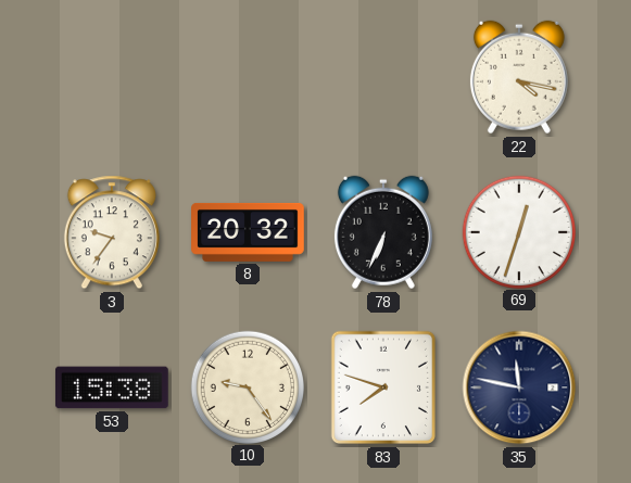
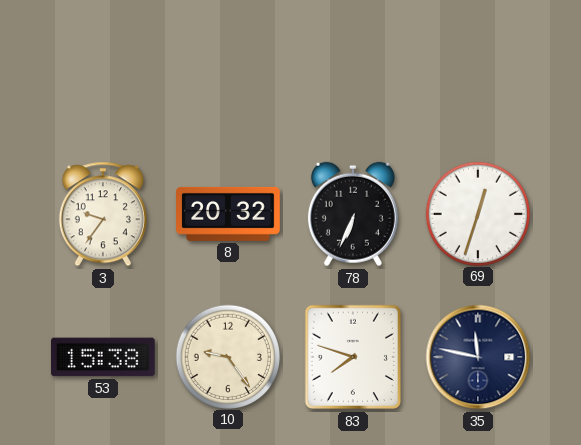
22: 4:17 -> none
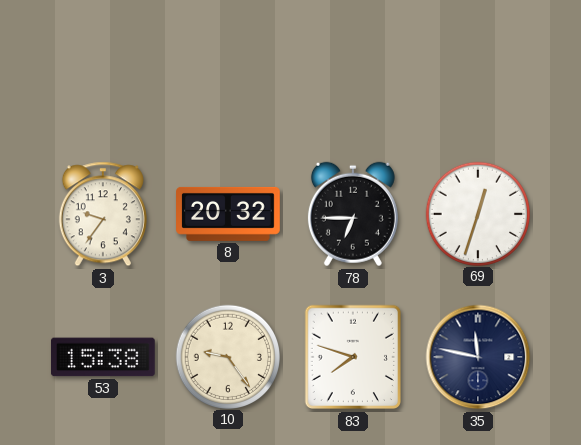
78: 6:34 -> 6:45
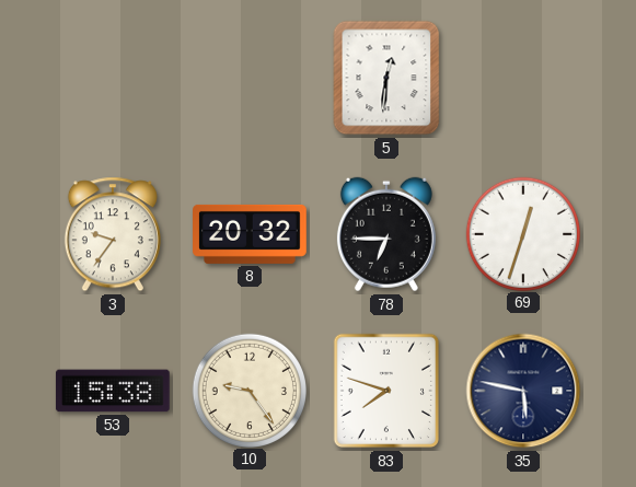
5: none -> 12:31
35: 11:47 -> 5:47
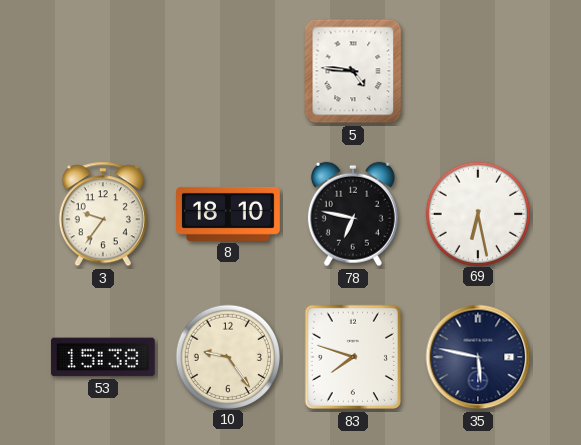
5: 12:31 -> 4:46
8: 20:32 -> 18:10
78: 6:45 -> 6:47
69: 12:33 -> 6:28
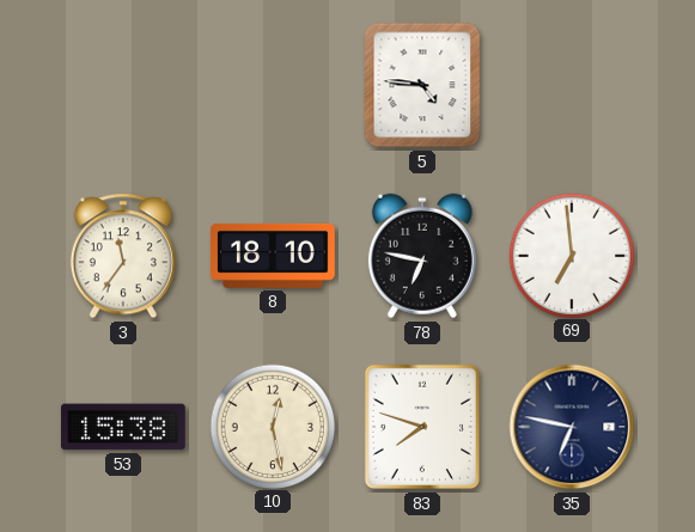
3: 9:36 -> 11:36
69: 6:28 -> 6:59
10: 9:24 -> 12:28
35: 5:47 -> 6:47
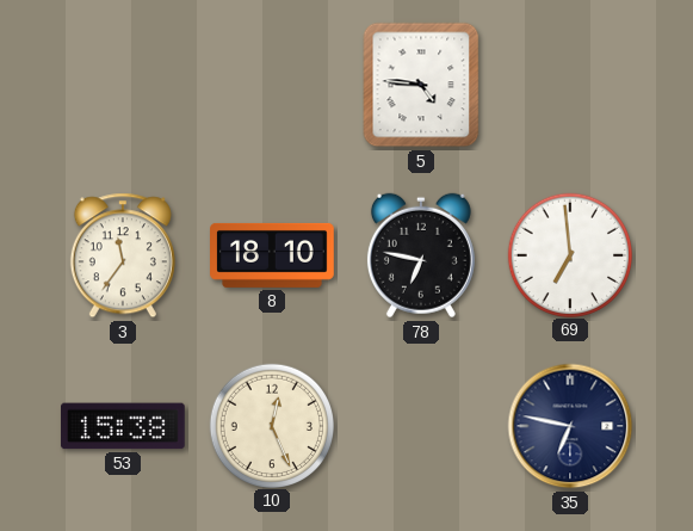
10: 12:28 -> 12:26
83: 7:48 -> none
